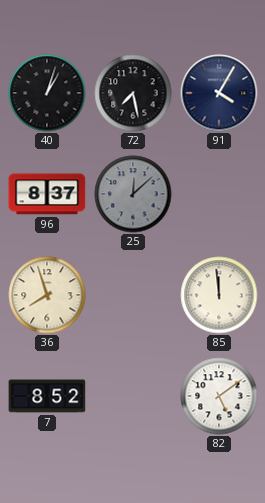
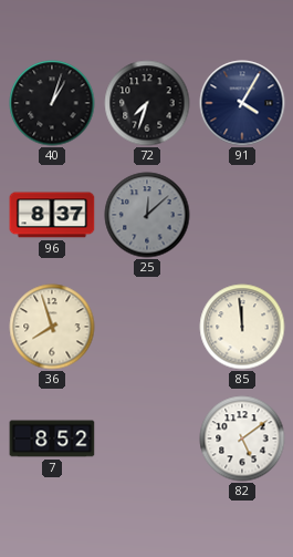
72: 7:28 -> 7:33
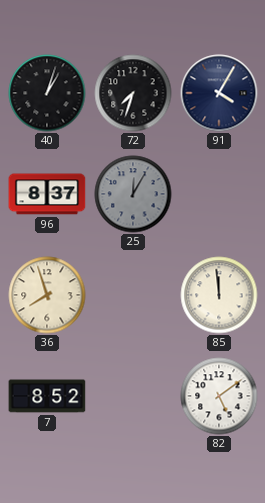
25: 12:08 -> 12:05
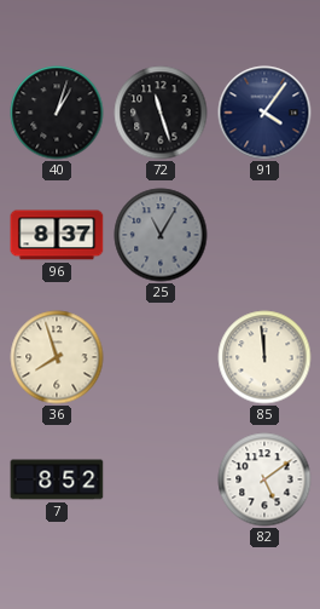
72: 7:33 -> 11:27
91: 4:05 -> 4:06
25: 12:05 -> 11:05
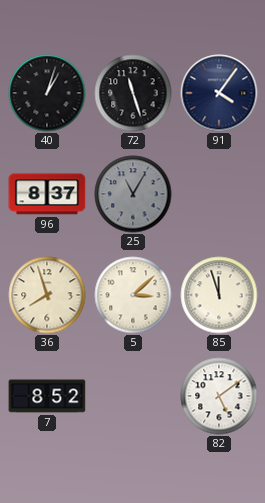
5: none -> 3:08
85: 11:59 -> 11:57
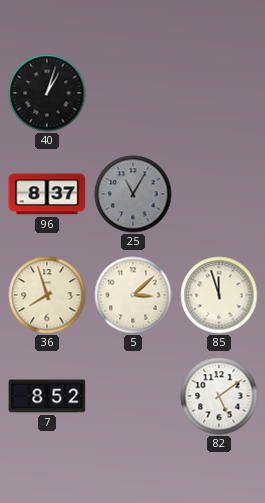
72: 11:27 -> none
91: 4:06 -> none
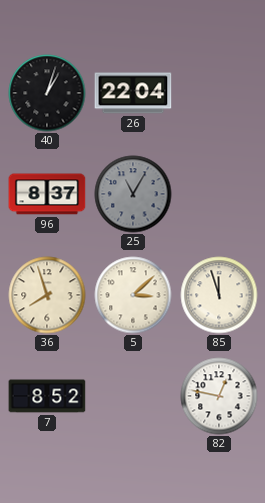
26: none -> 22:04
82: 5:09 -> 12:47
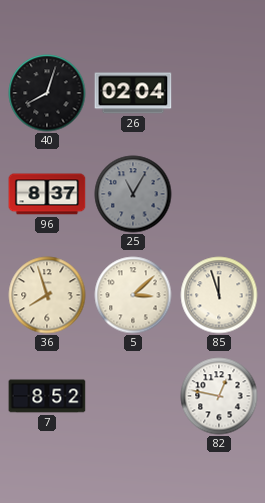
40: 1:03 -> 8:03
26: 22:04 -> 02:04
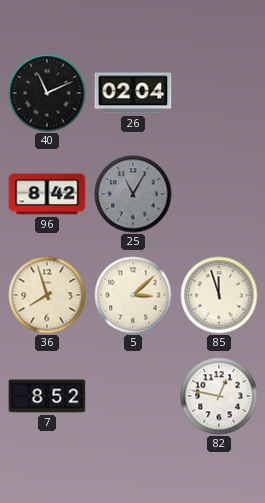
40: 8:03 -> 11:11
96: 8:37 -> 8:42
